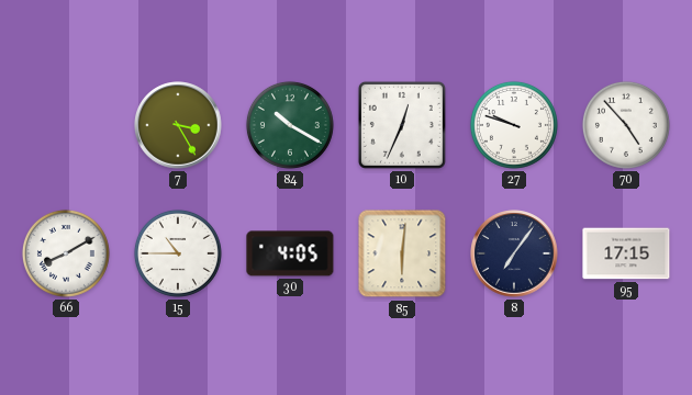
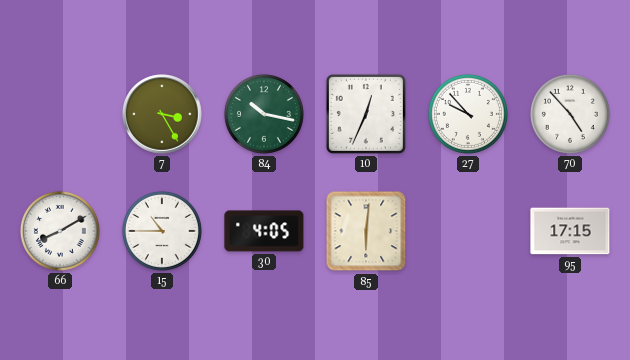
84: 10:20 -> 10:17
27: 9:48 -> 9:53
8: 7:06 -> none
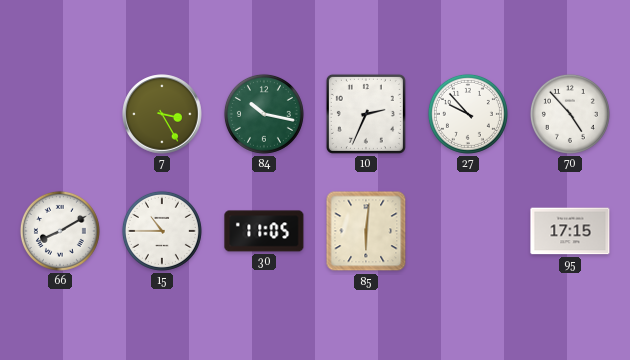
10: 12:34 -> 2:34
30: 4:05 -> 11:05
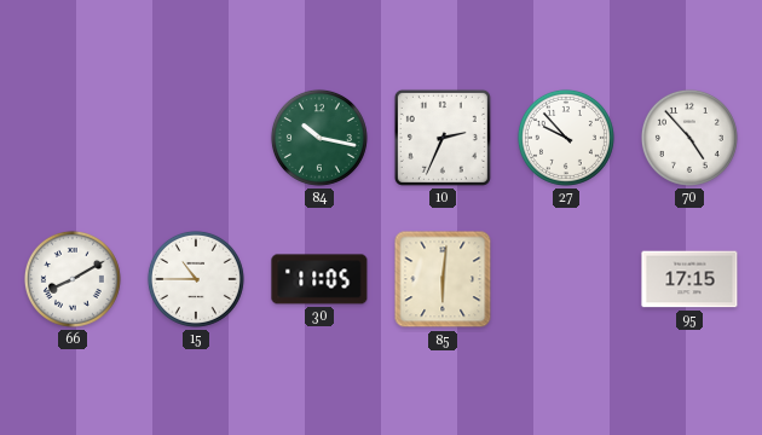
7: 3:25 -> none
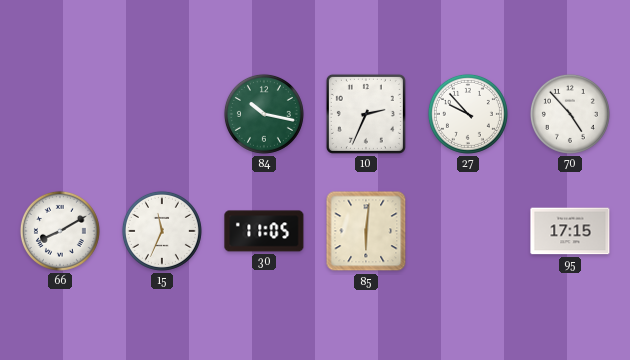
15: 10:45 -> 11:34
